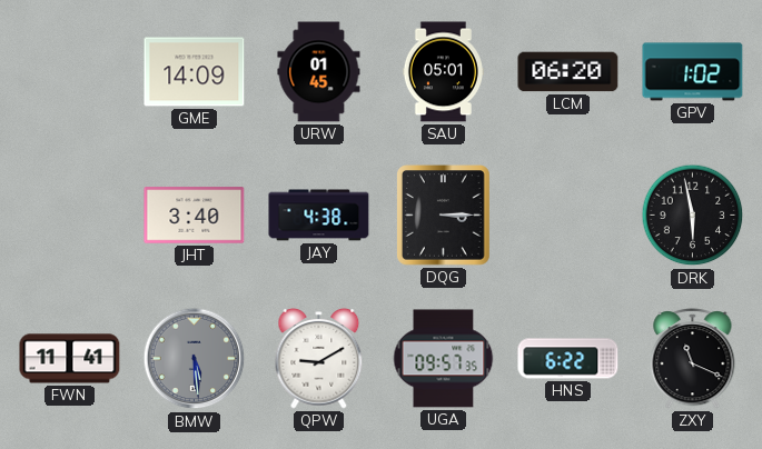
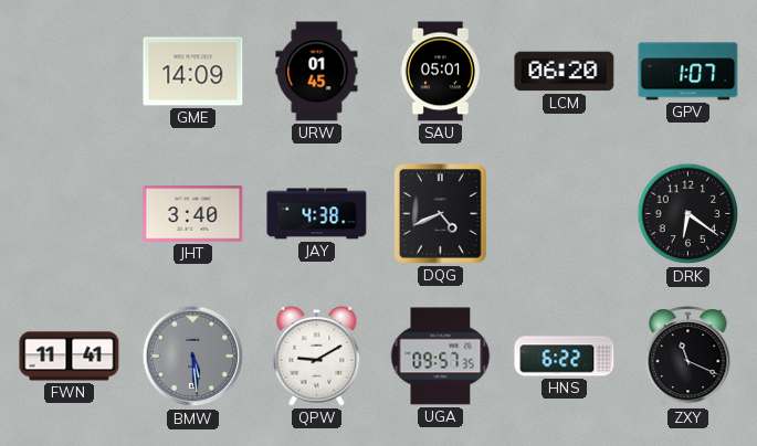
GPV: 1:02 -> 1:07
DQG: 3:15 -> 4:41
DRK: 5:58 -> 6:21
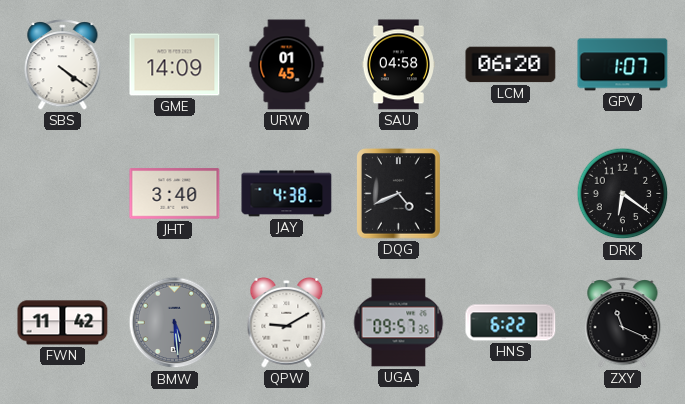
SBS: none -> 4:21
SAU: 05:01 -> 04:58
FWN: 11:41 -> 11:42
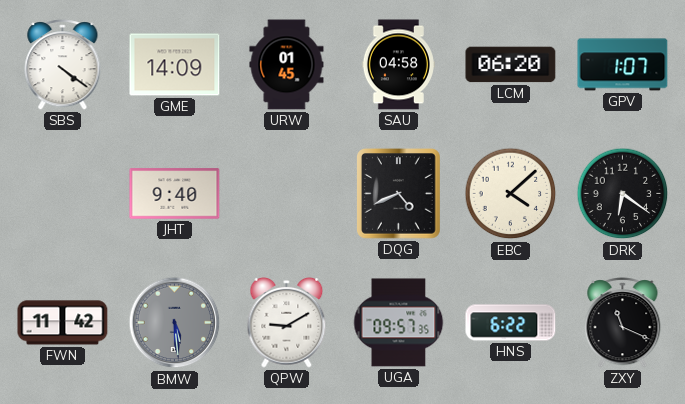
JHT: 3:40 -> 9:40
JAY: 4:38 -> none
EBC: none -> 4:08
